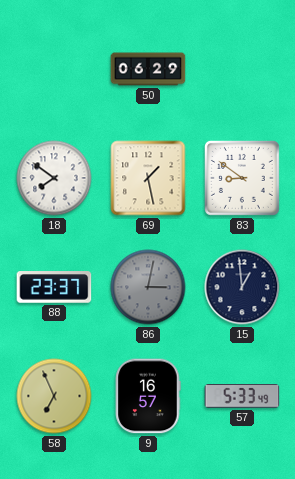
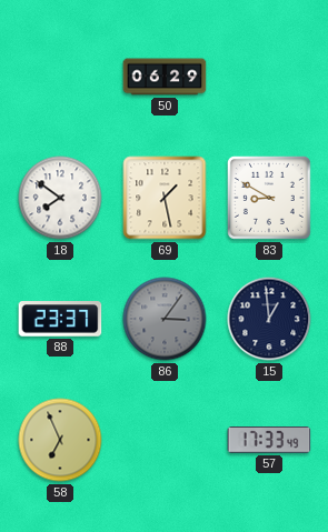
83: 8:51 -> 8:50
86: 3:02 -> 3:06
9: 16:57 -> none
57: 5:33 -> 17:33
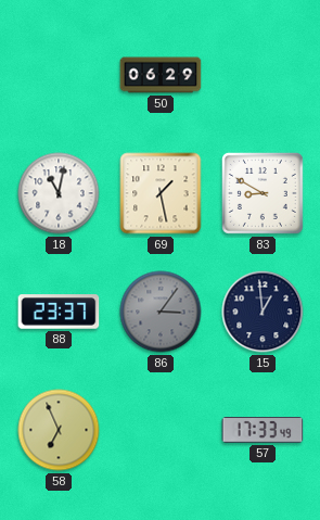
18: 7:51 -> 11:02
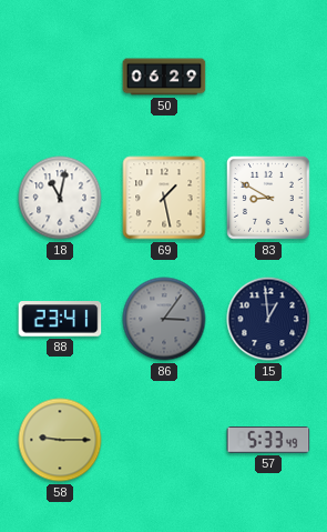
88: 23:37 -> 23:41
58: 6:56 -> 9:15
57: 17:33 -> 5:33
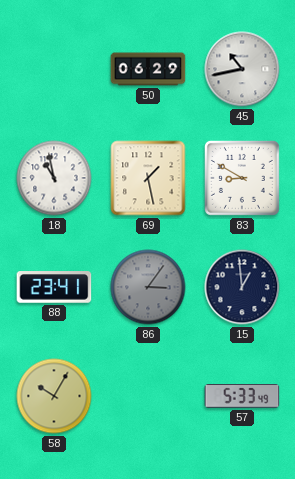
45: none -> 10:43
18: 11:02 -> 10:58
58: 9:15 -> 10:05
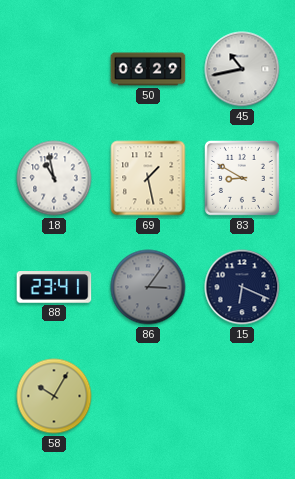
15: 12:59 -> 6:19
57: 5:33 -> none
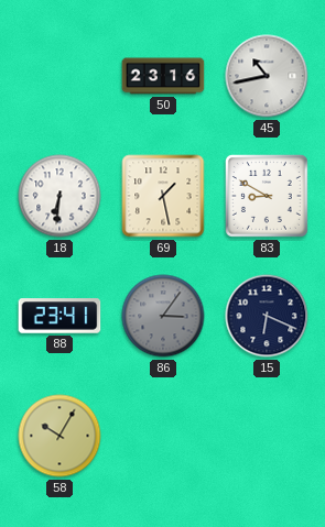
50: 06:29 -> 23:16
18: 10:58 -> 6:31
